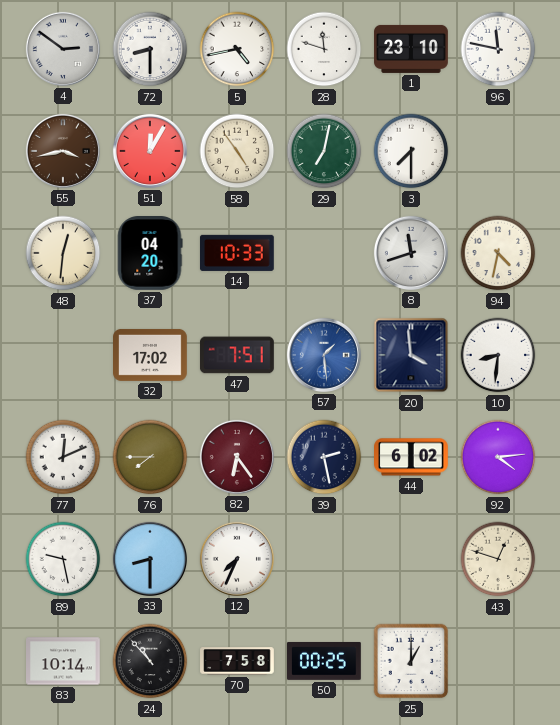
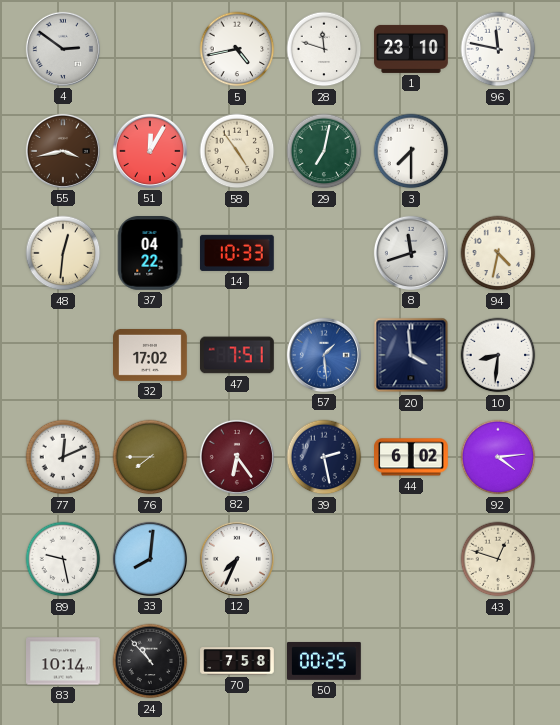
72: 8:30 -> none
37: 04:20 -> 04:22
33: 8:30 -> 8:01
25: 1:00 -> none
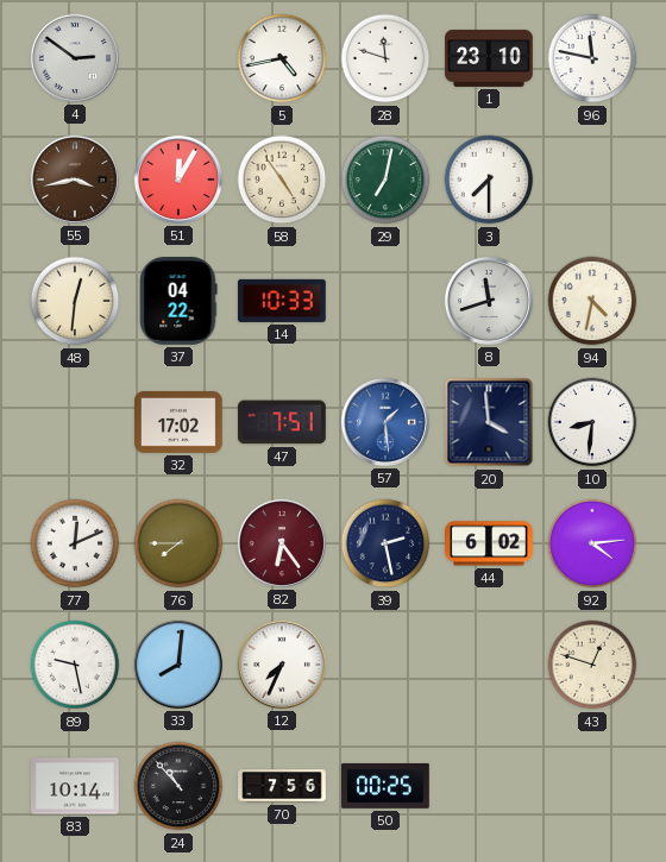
70: 7:58 -> 7:56
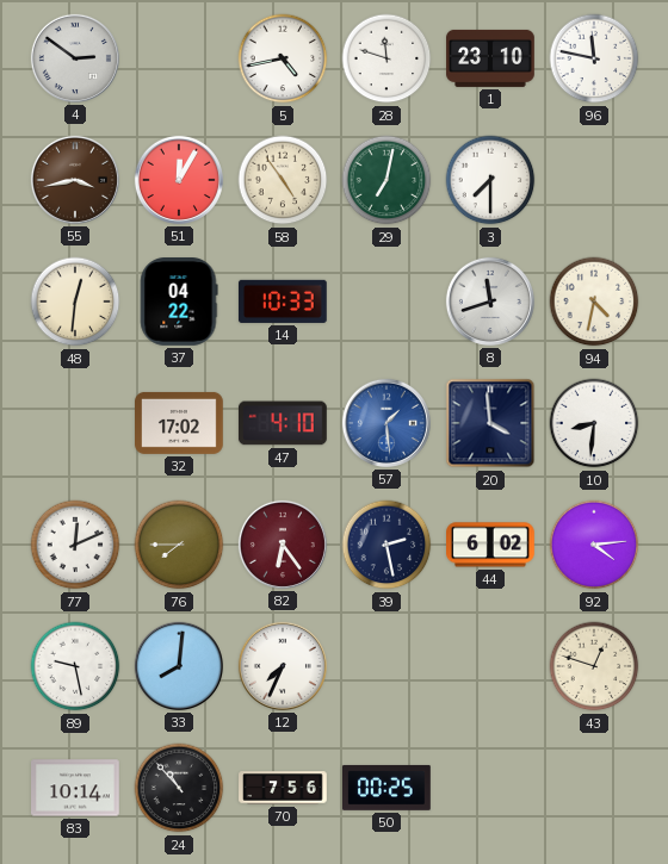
47: 7:51 -> 4:10
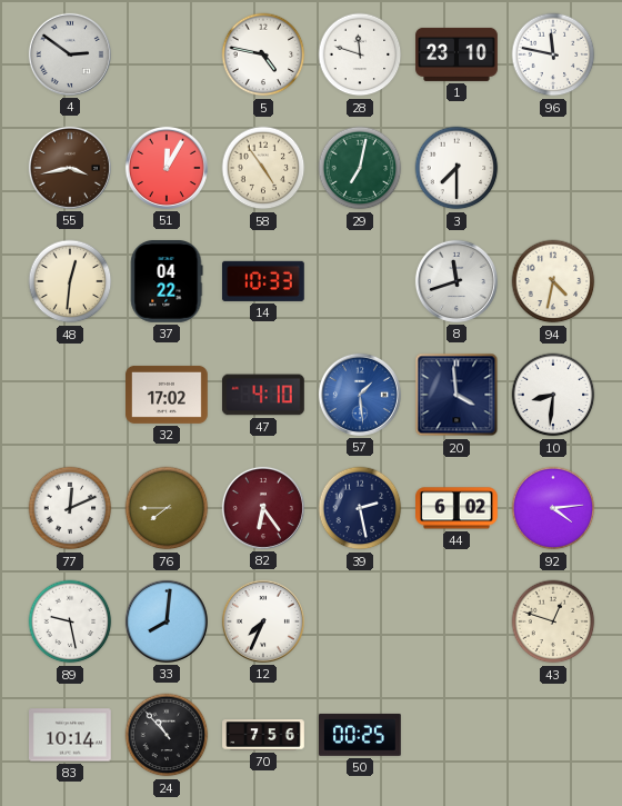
5: 4:43 -> 4:47
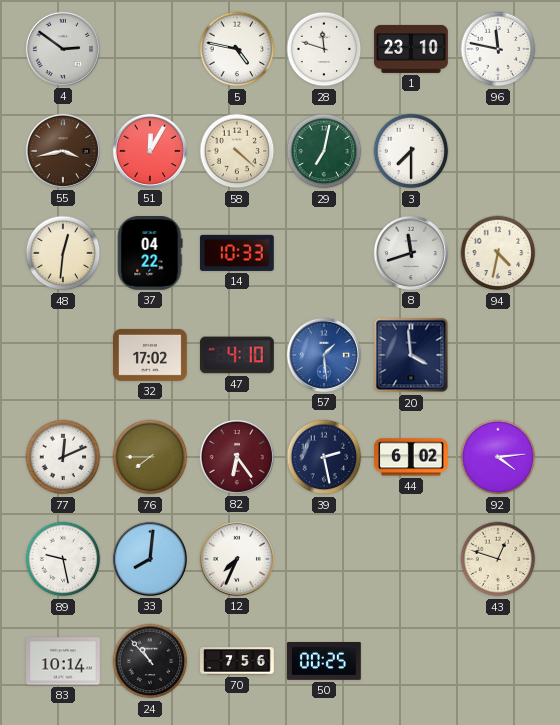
58: 4:54 -> 4:22
10: 8:31 -> none
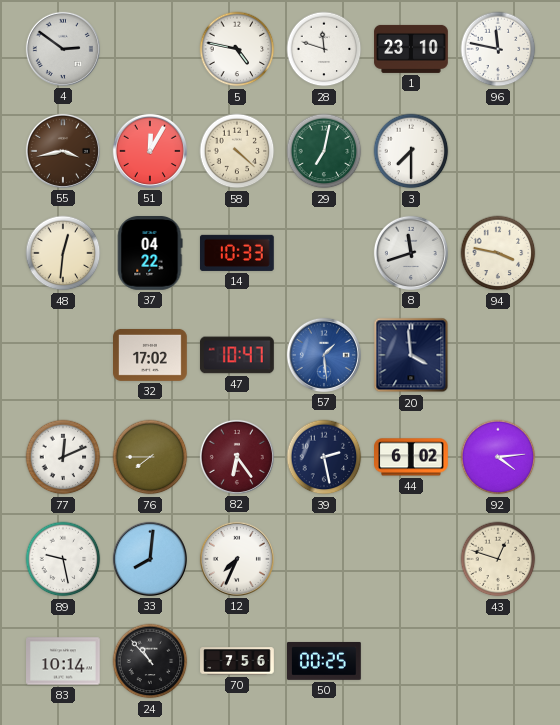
94: 4:32 -> 3:47
47: 4:10 -> 10:47
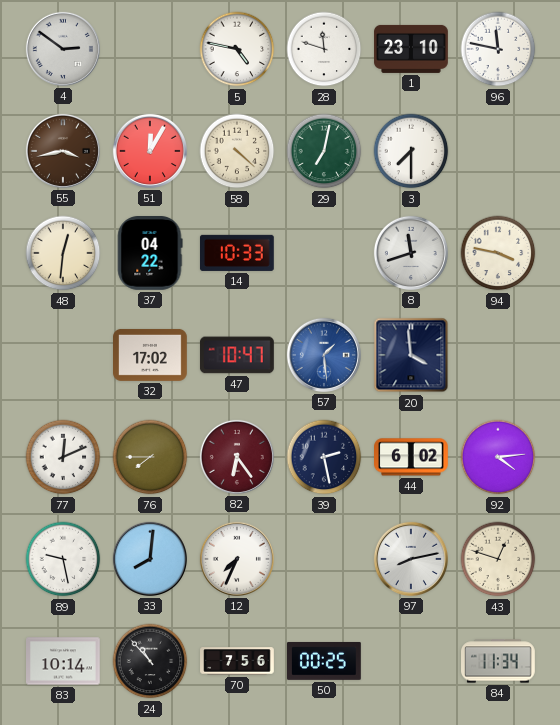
97: none -> 8:13
84: none -> 11:34
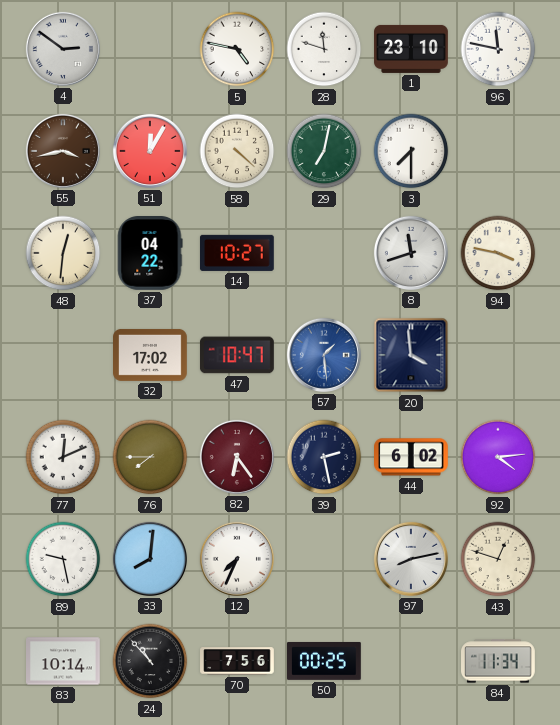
14: 10:33 -> 10:27
